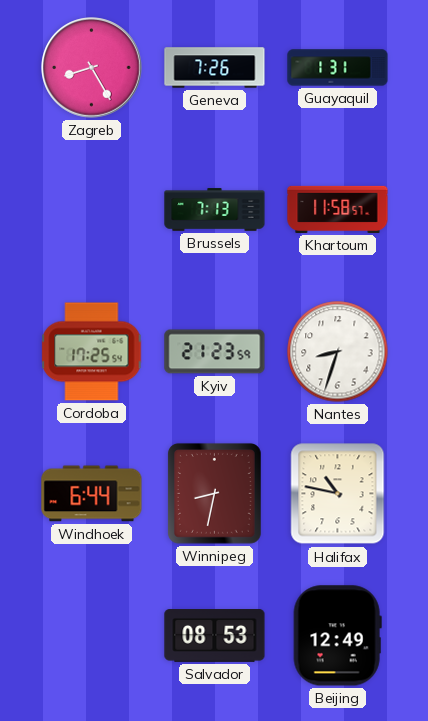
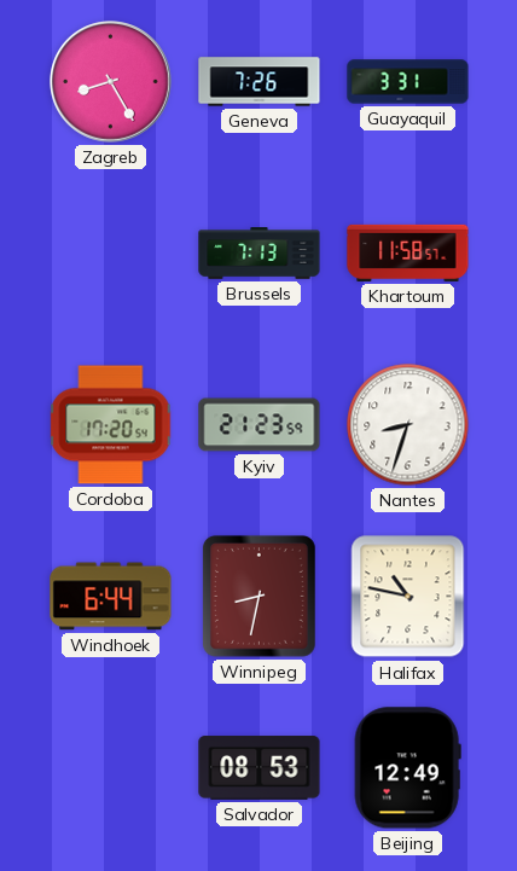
Guayaquil: 1:31 -> 3:31
Cordoba: 17:25 -> 17:20
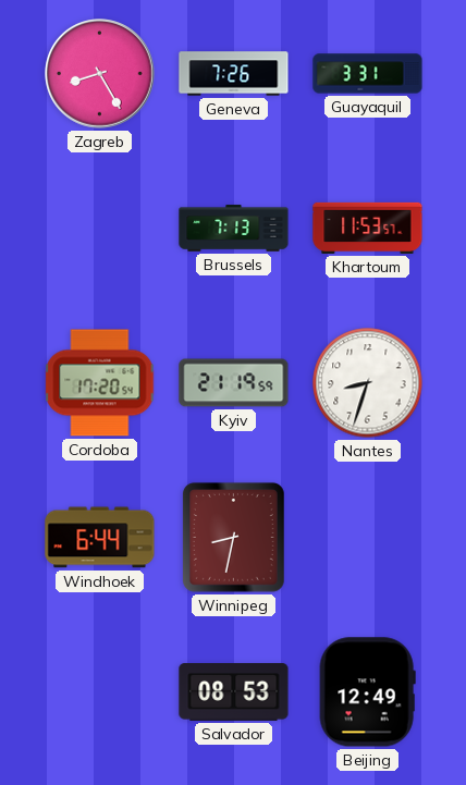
Khartoum: 11:58 -> 11:53
Kyiv: 21:23 -> 21:19
Halifax: 10:47 -> none
